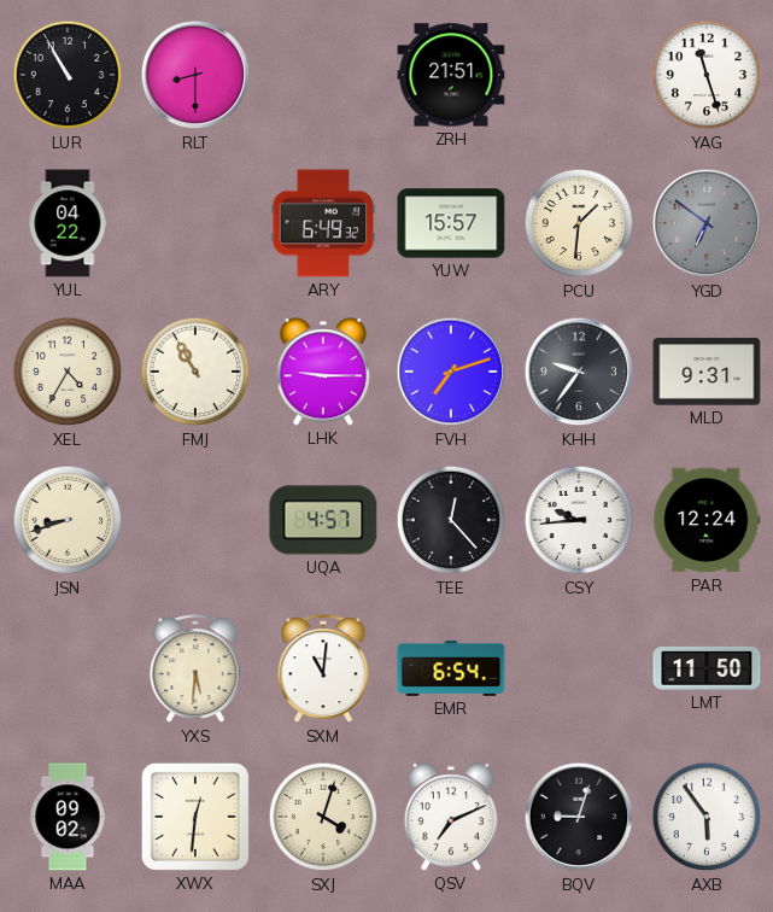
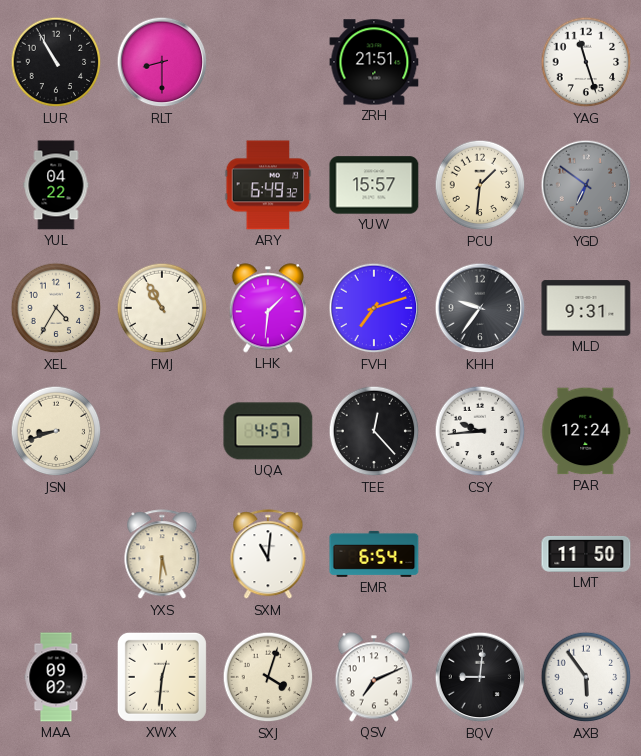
LHK: 9:15 -> 1:31
BQV: 9:03 -> 9:01
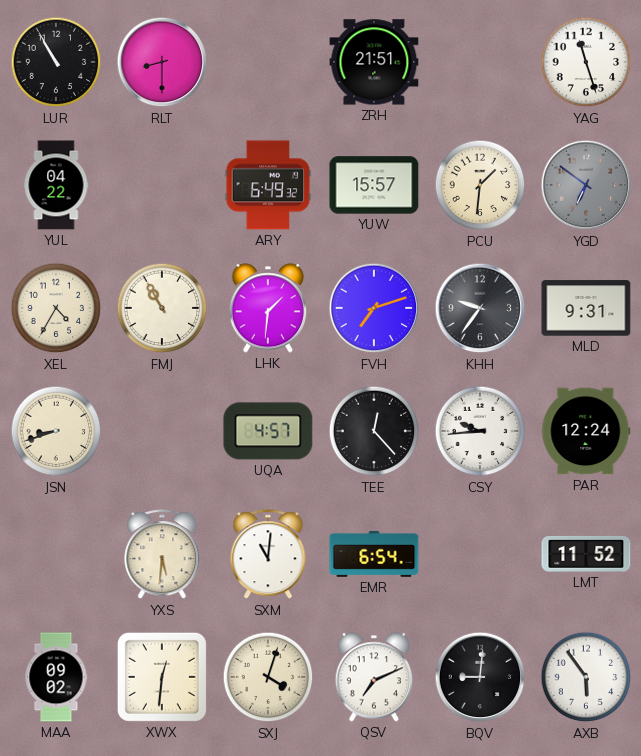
LMT: 11:50 -> 11:52
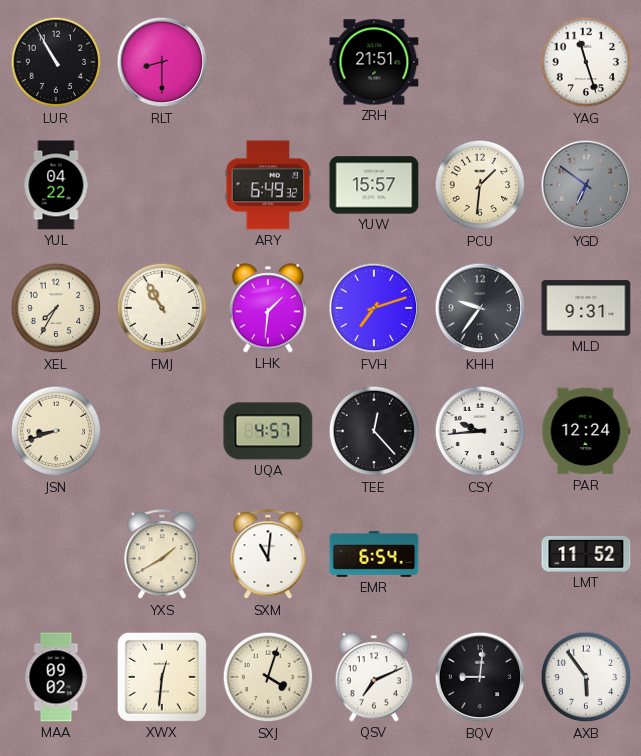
XEL: 4:35 -> 7:35
YXS: 5:31 -> 1:40
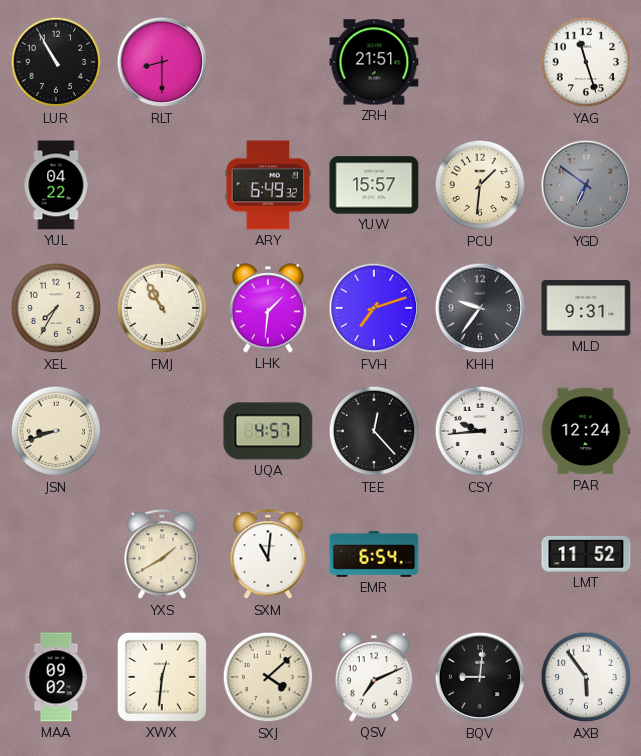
SXJ: 4:03 -> 4:08
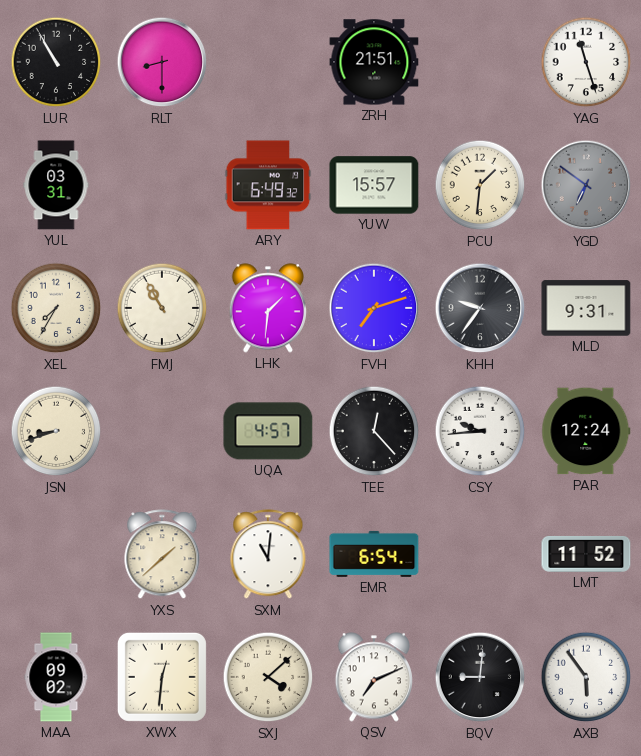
YUL: 04:22 -> 03:31
YXS: 1:40 -> 1:38
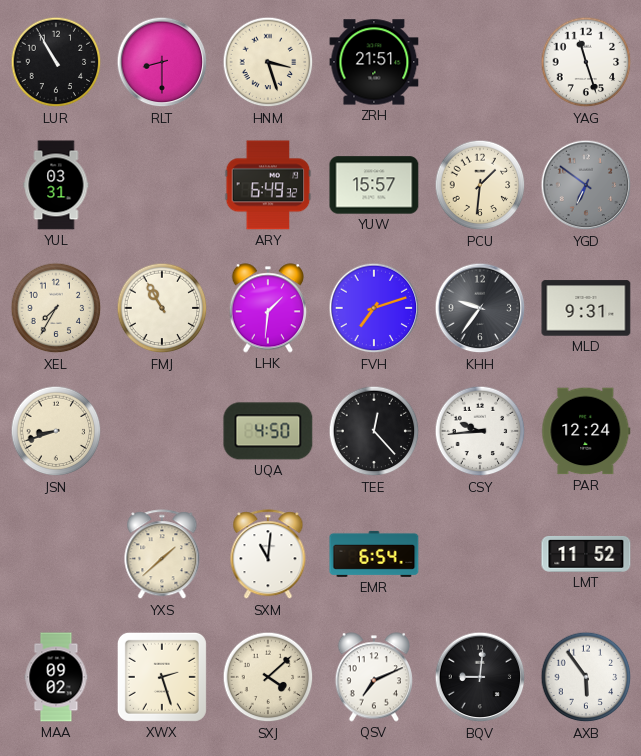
HNM: none -> 3:27
UQA: 4:57 -> 4:50
XWX: 12:31 -> 2:27
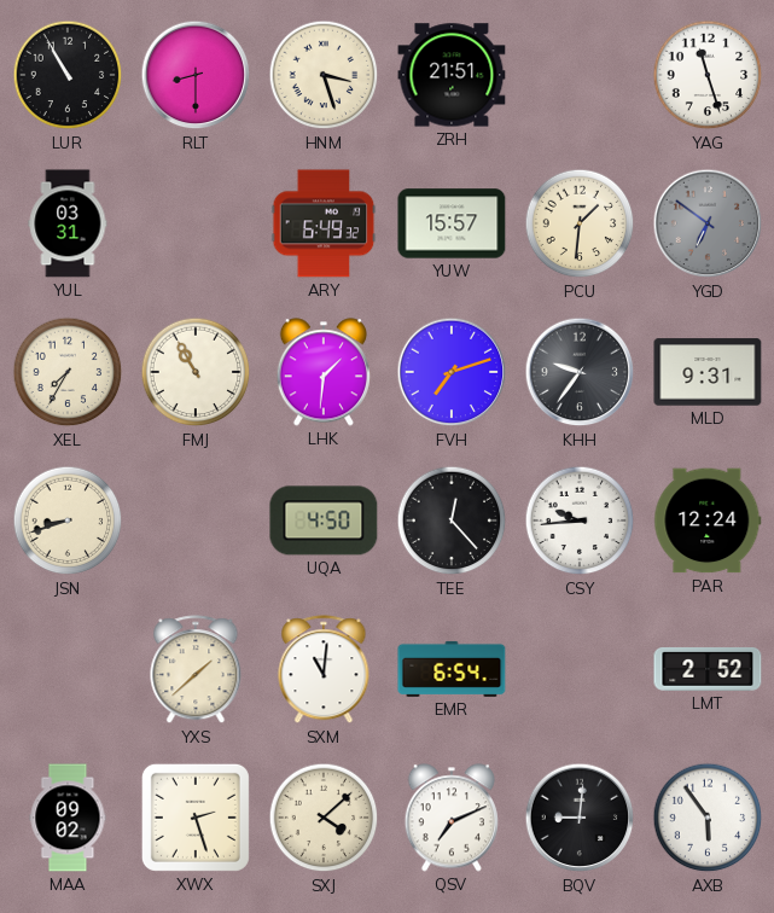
LMT: 11:52 -> 2:52
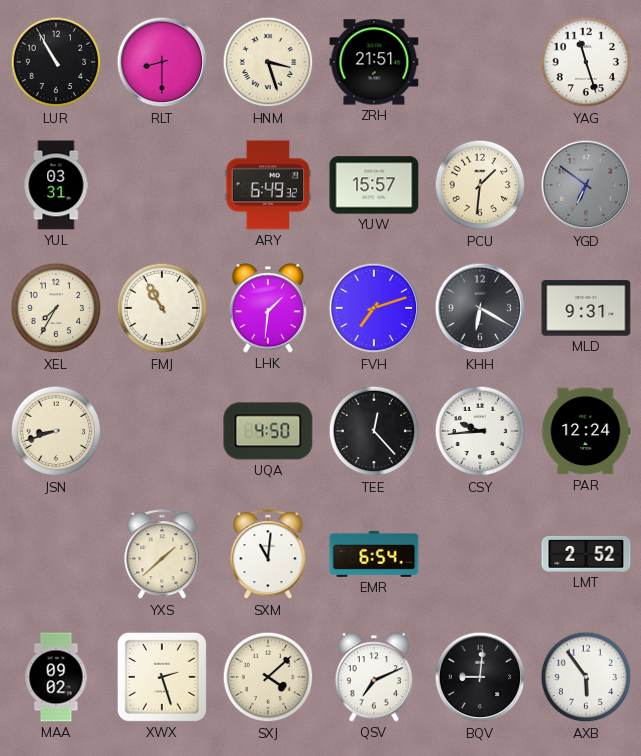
KHH: 9:36 -> 6:20
